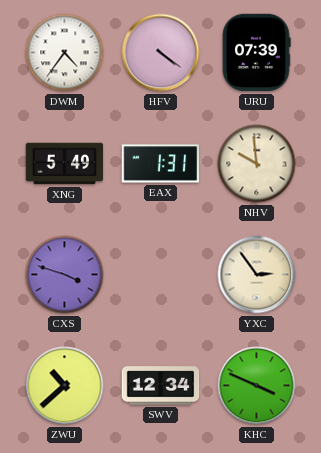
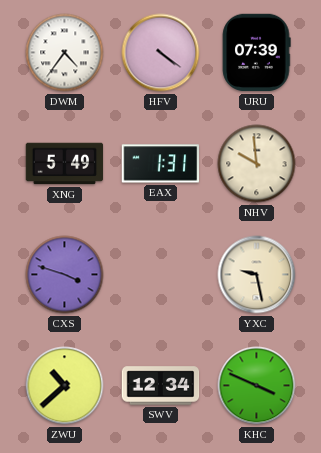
YXC: 2:54 -> 9:28
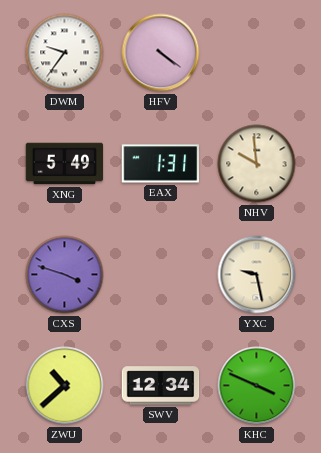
DWM: 4:36 -> 9:36
URU: 07:39 -> none
